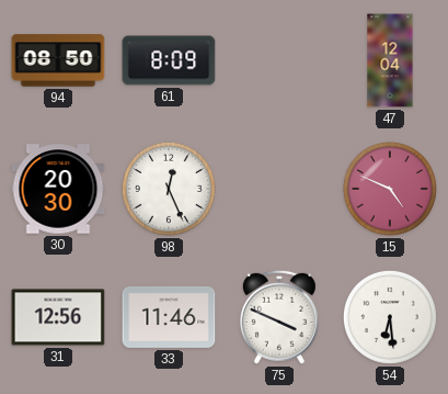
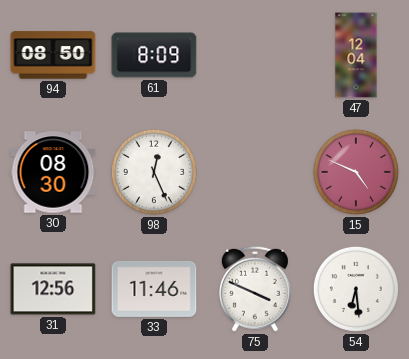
30: 20:30 -> 08:30
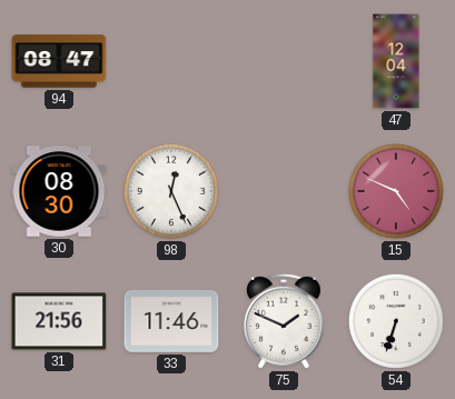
94: 08:50 -> 08:47
61: 8:09 -> none
31: 12:56 -> 21:56
75: 3:49 -> 1:49
54: 6:29 -> 6:33
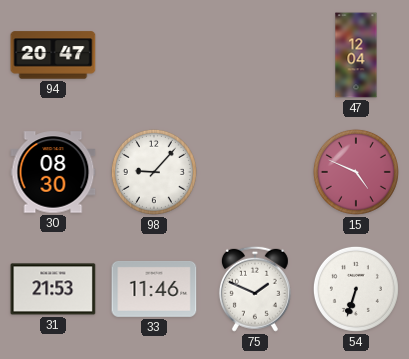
94: 08:47 -> 20:47
98: 12:26 -> 9:07
31: 21:56 -> 21:53
